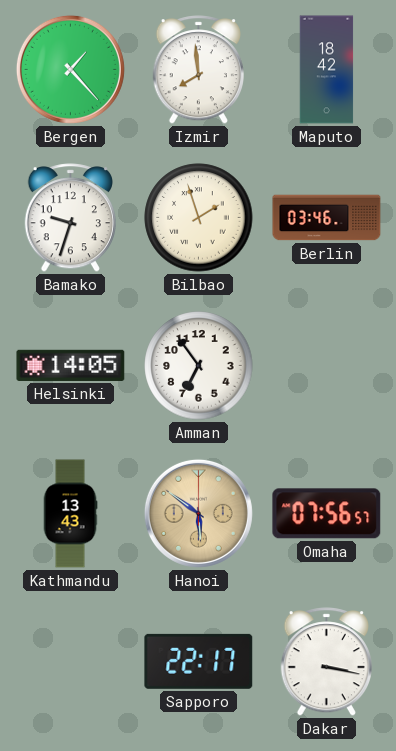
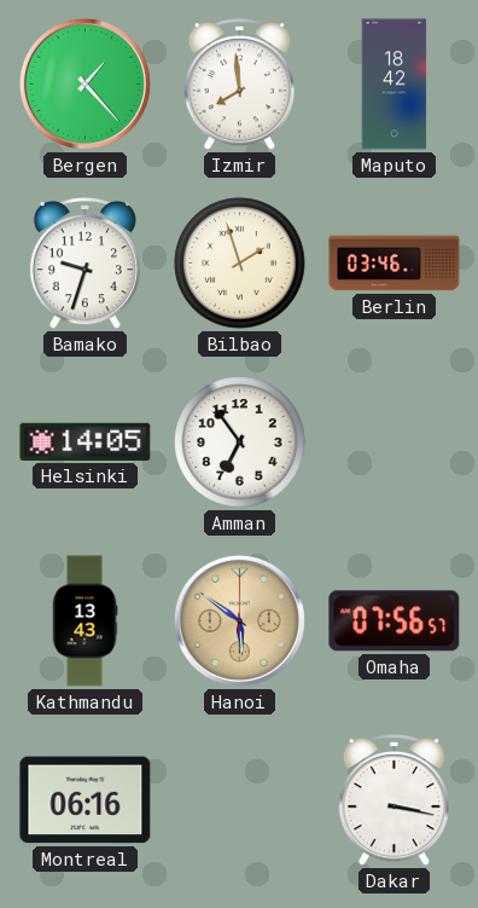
Montreal: none -> 06:16
Sapporo: 22:17 -> none
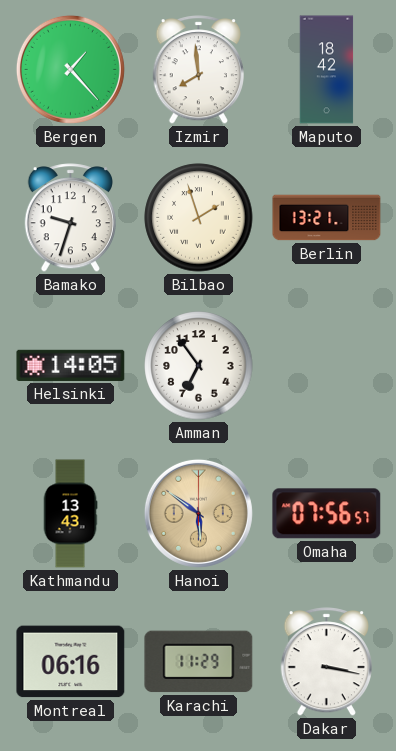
Berlin: 03:46 -> 13:21
Karachi: none -> 11:29
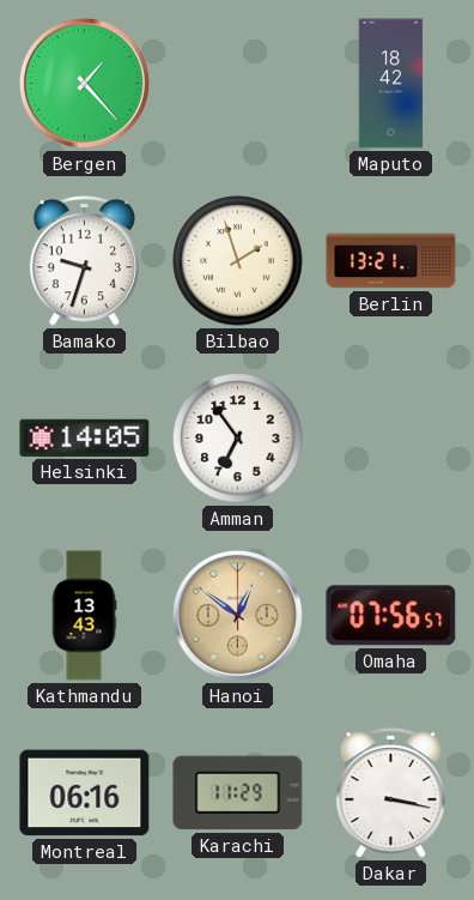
Izmir: 7:59 -> none
Hanoi: 5:51 -> 12:51
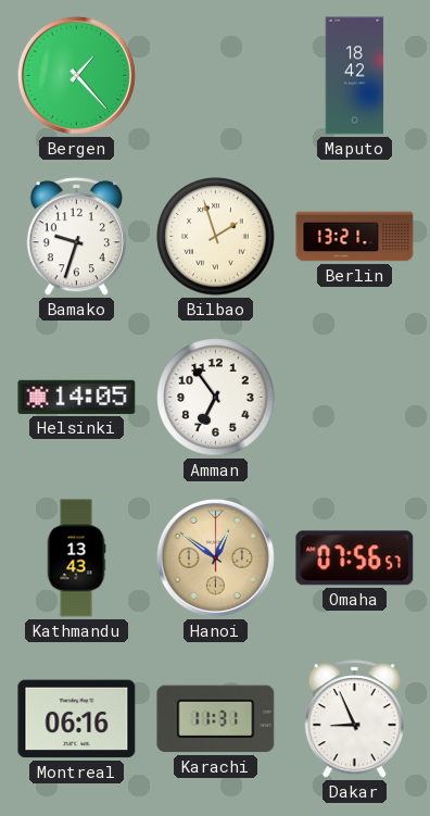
Karachi: 11:29 -> 11:31
Dakar: 3:17 -> 8:56
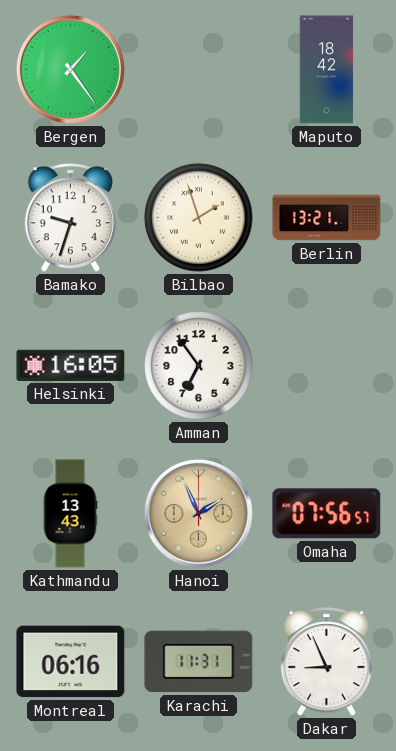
Bergen: 1:23 -> 1:24
Helsinki: 14:05 -> 16:05
Hanoi: 12:51 -> 1:56
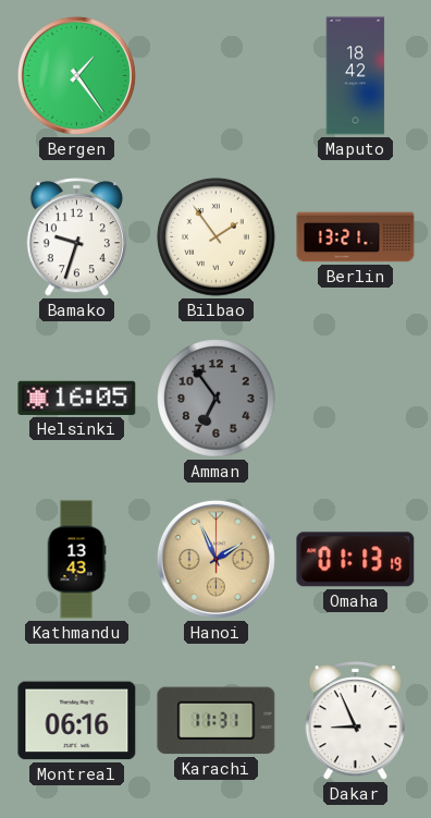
Bilbao: 1:57 -> 1:54
Amman dial: white -> grey
Omaha: 07:56 -> 01:13
